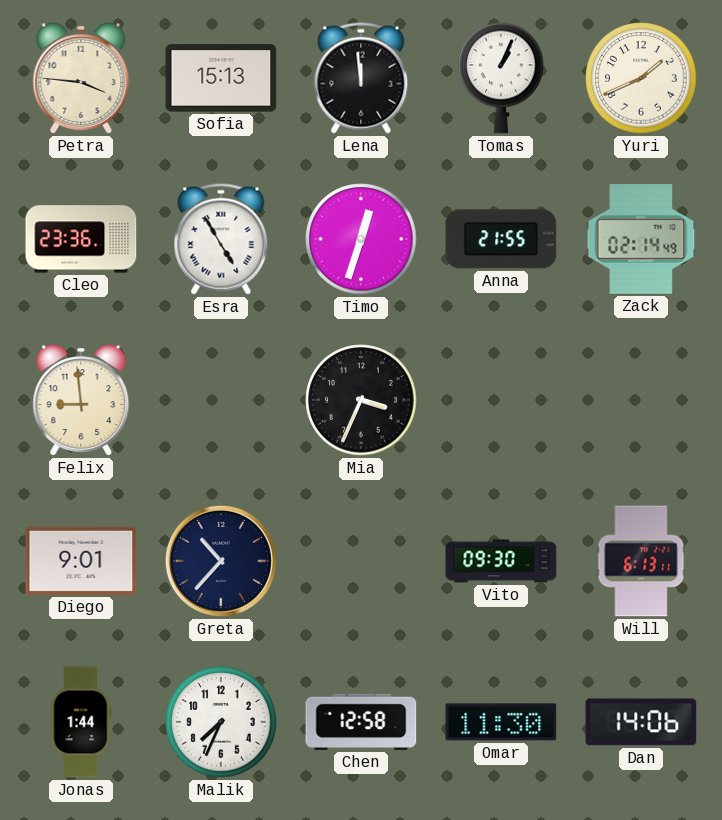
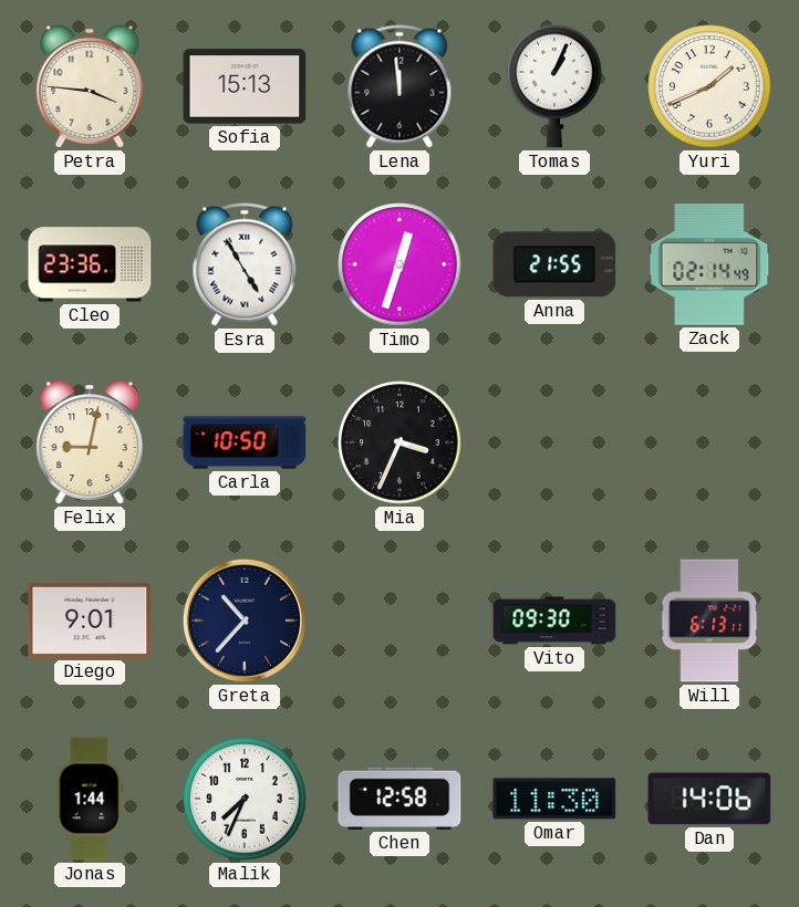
Felix: 8:59 -> 9:02
Carla: none -> 10:50
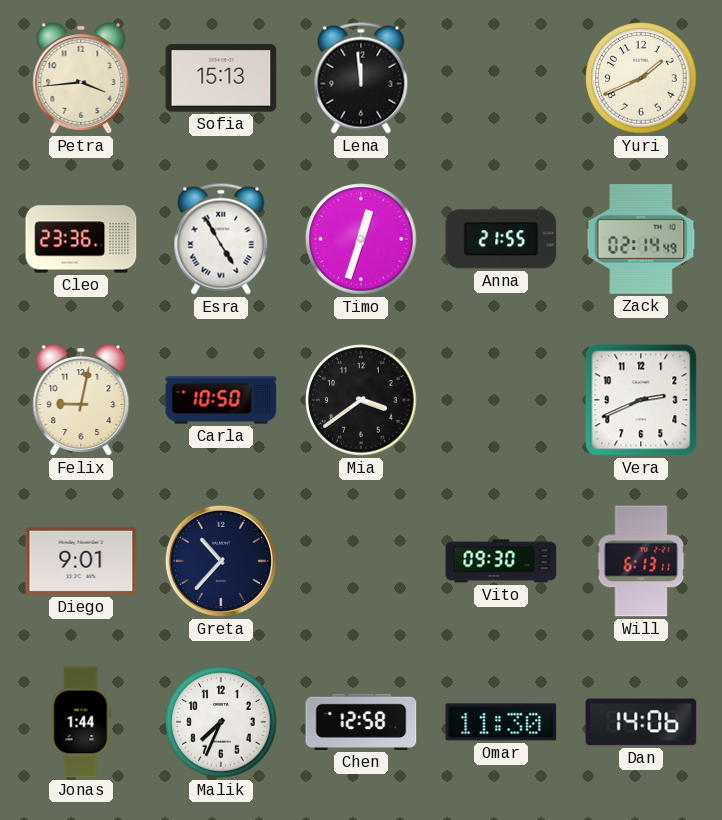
Petra: 3:46 -> 3:44
Tomas: 1:04 -> none
Mia: 3:34 -> 3:39
Vera: none -> 2:41
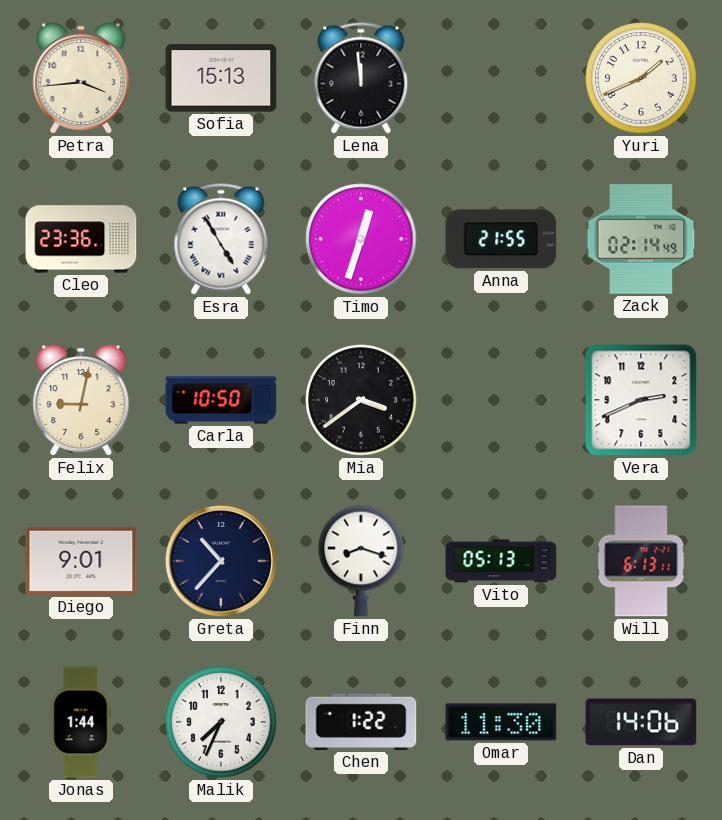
Finn: none -> 8:18
Vito: 09:30 -> 05:13
Chen: 12:58 -> 1:22
